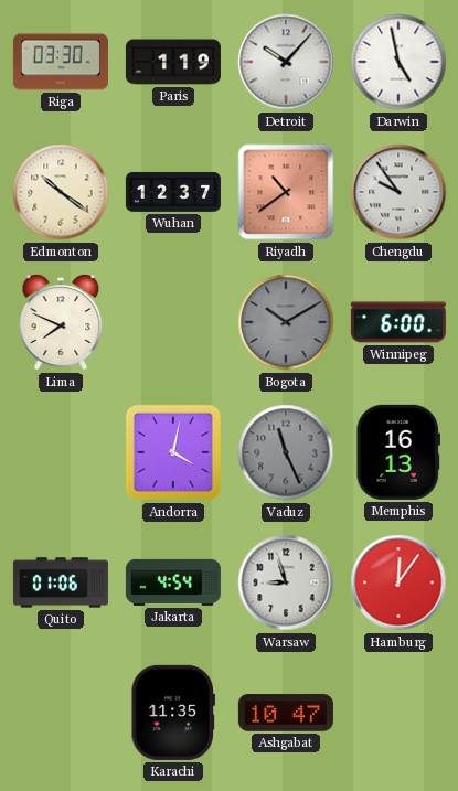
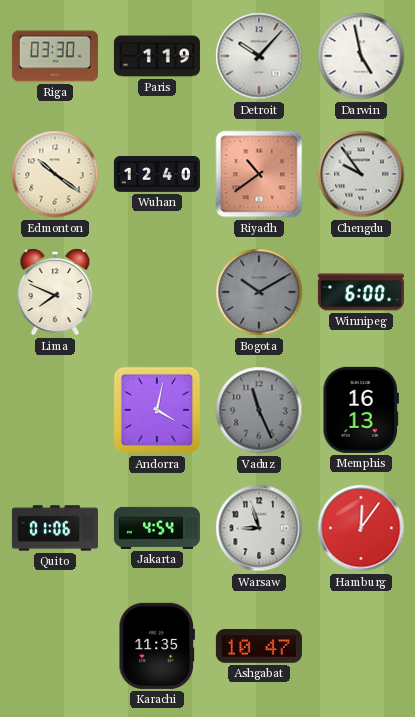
Wuhan: 12:37 -> 12:40
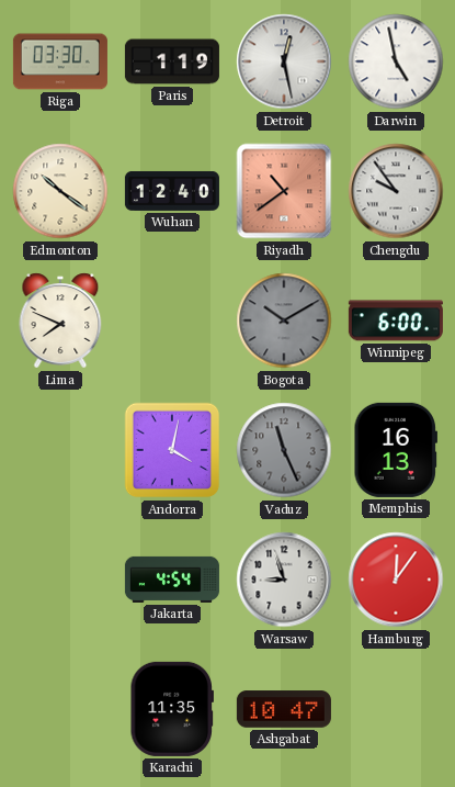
Detroit: 10:07 -> 12:28
Quito: 01:06 -> none
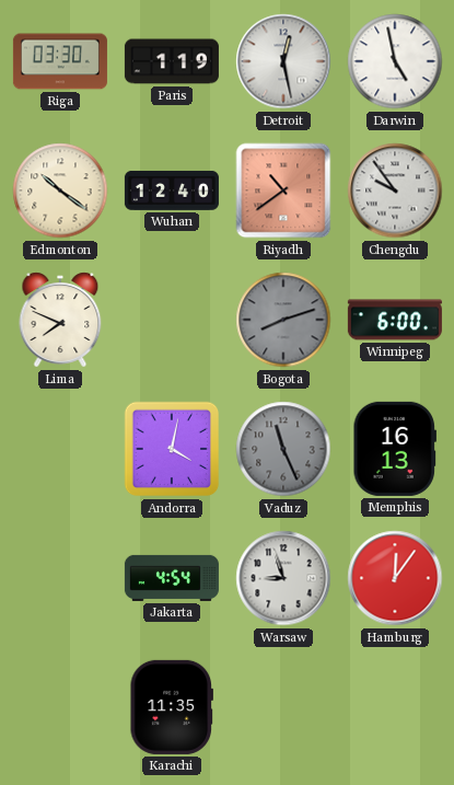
Bogota: 10:10 -> 8:12
Ashgabat: 10:47 -> none
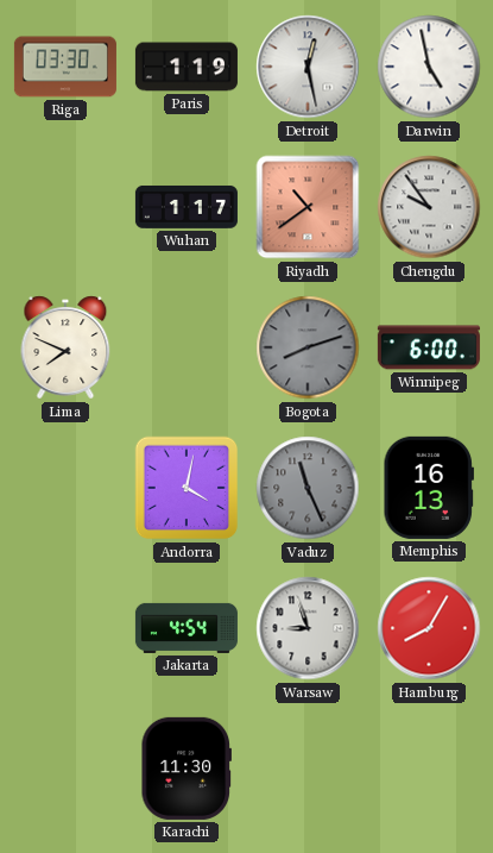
Edmonton: 10:21 -> none
Wuhan: 12:40 -> 1:17
Hamburg: 12:06 -> 8:05
Karachi: 11:35 -> 11:30
